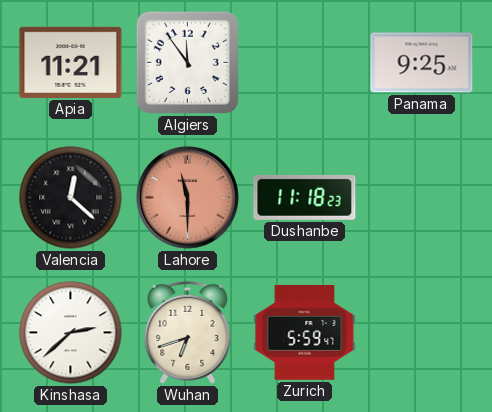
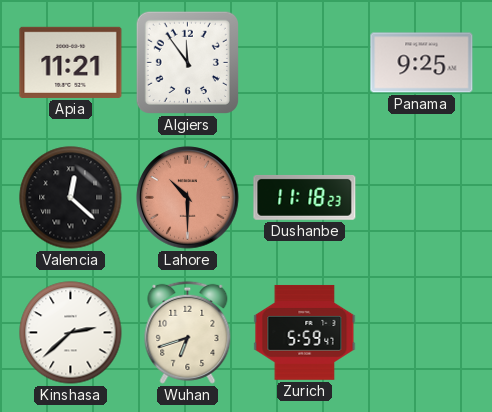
Lahore: 11:30 -> 10:30
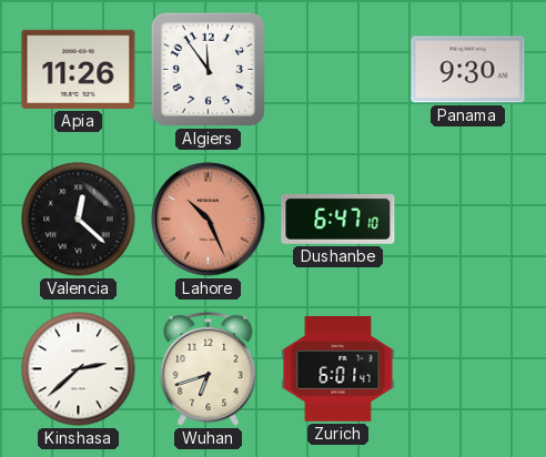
Apia: 11:21 -> 11:26
Panama: 9:25 -> 9:30
Lahore: 10:30 -> 10:26
Dushanbe: 11:18 -> 6:47
Zurich: 5:59 -> 6:01
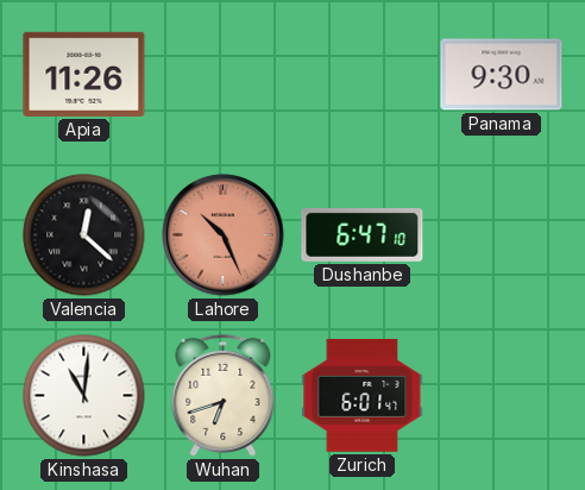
Algiers: 11:54 -> none
Kinshasa: 2:38 -> 11:01
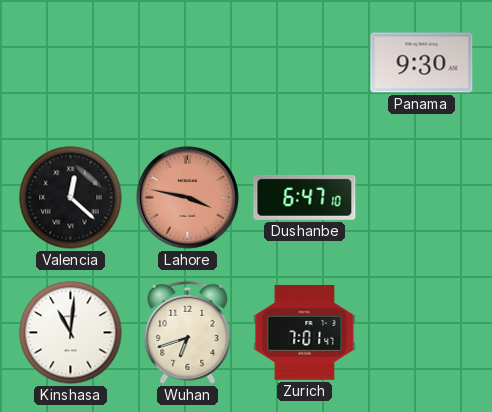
Apia: 11:26 -> none
Lahore: 10:26 -> 3:47
Zurich: 6:01 -> 7:01
